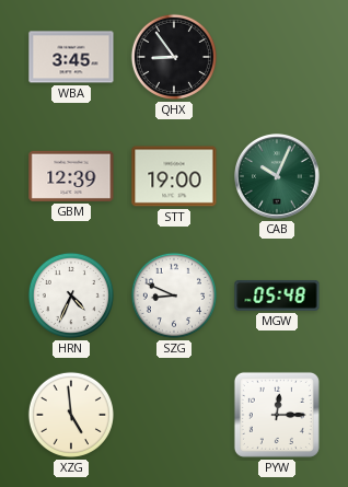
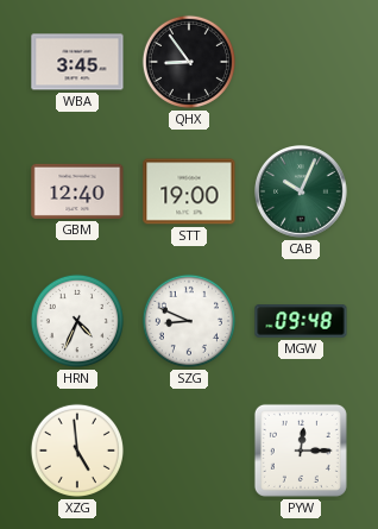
GBM: 12:39 -> 12:40
MGW: 05:48 -> 09:48
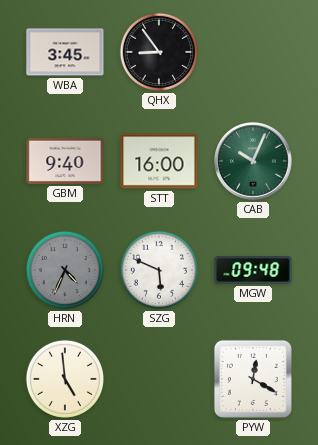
GBM: 12:40 -> 9:40
STT: 19:00 -> 16:00
HRN dial: white -> grey
SZG: 8:49 -> 5:49
PYW: 12:15 -> 12:20
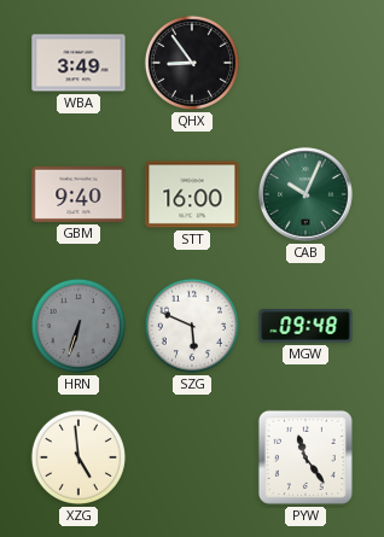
WBA: 3:45 -> 3:49
HRN: 4:34 -> 6:33
PYW: 12:20 -> 11:24
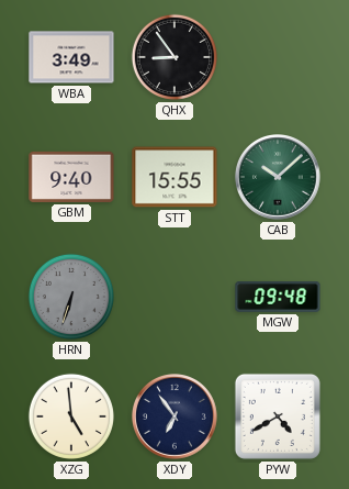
STT: 16:00 -> 15:55
CAB: 10:04 -> 10:08
SZG: 5:49 -> none
XDY: none -> 6:54
PYW: 11:24 -> 4:40
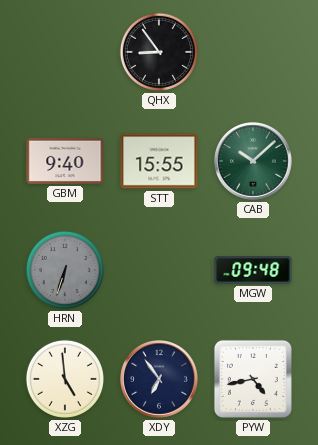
WBA: 3:49 -> none
PYW: 4:40 -> 4:43
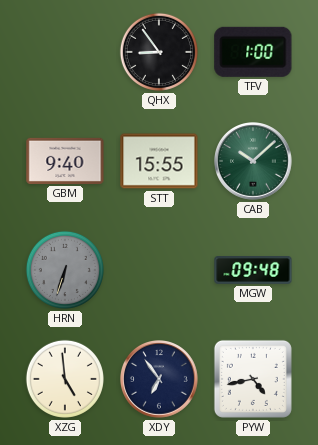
TFV: none -> 1:00
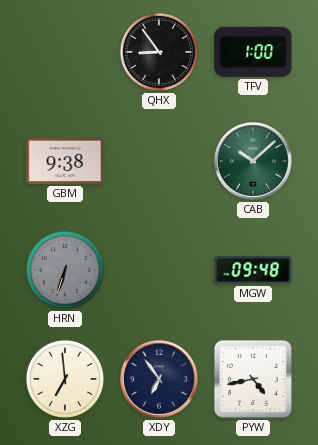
GBM: 9:40 -> 9:38
STT: 15:55 -> none
XZG: 4:59 -> 6:59
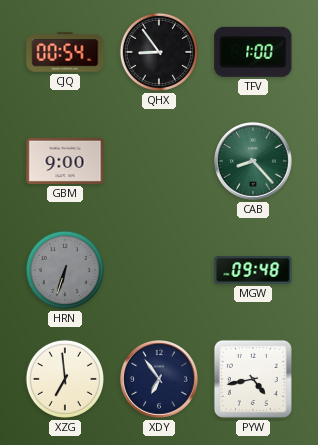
CJQ: none -> 00:54
GBM: 9:38 -> 9:00
CAB: 10:08 -> 8:23
